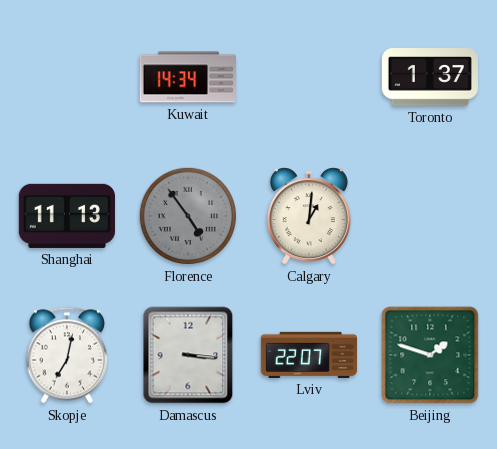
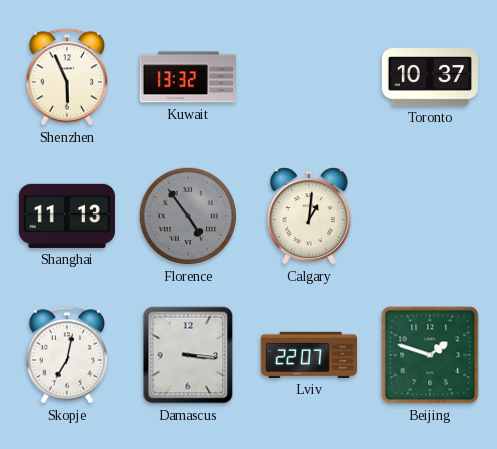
Shenzhen: none -> 5:56
Kuwait: 14:34 -> 13:32
Toronto: 1:37 -> 10:37
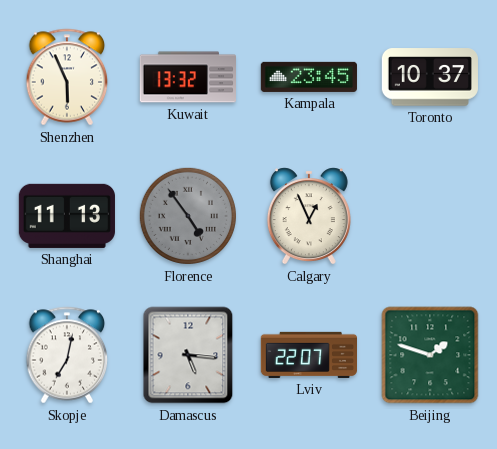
Kampala: none -> 23:45
Calgary: 1:01 -> 12:56
Damascus: 3:16 -> 5:16
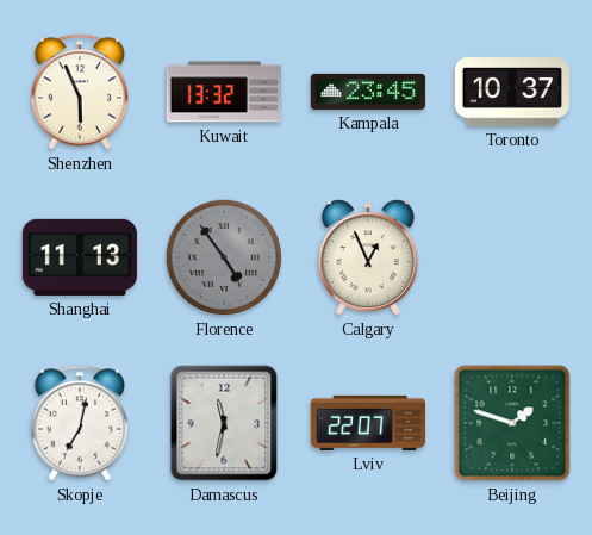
Damascus: 5:16 -> 11:32
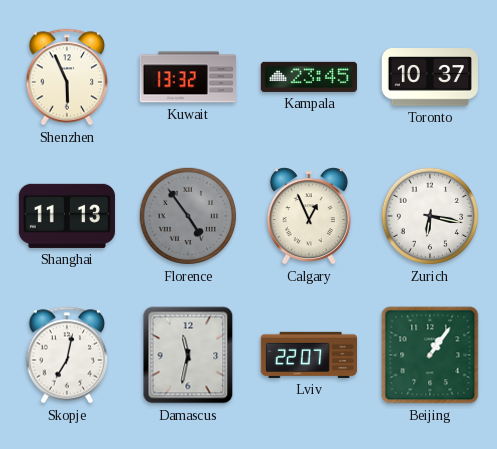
Zurich: none -> 6:17
Beijing: 1:48 -> 1:06
